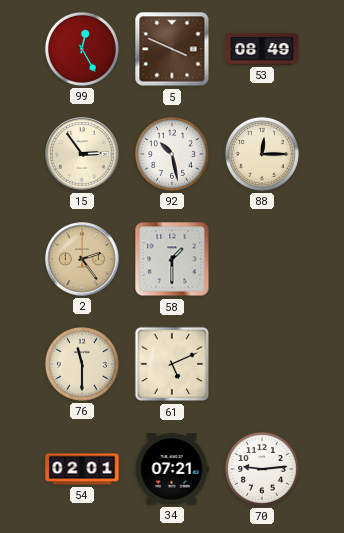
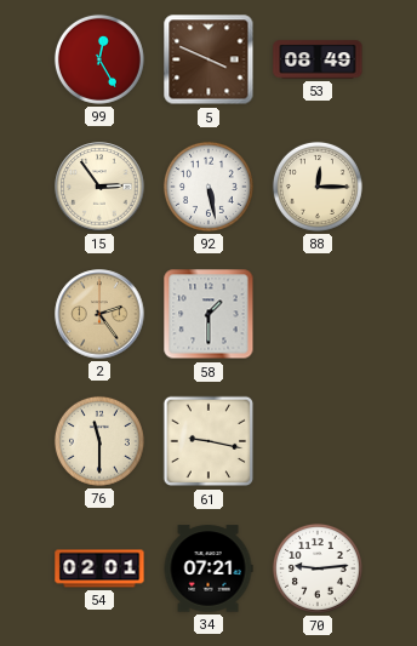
92: 10:28 -> 5:28
61: 5:11 -> 9:17
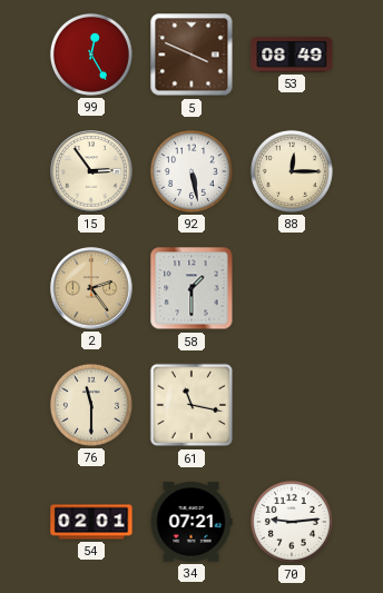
61: 9:17 -> 11:17
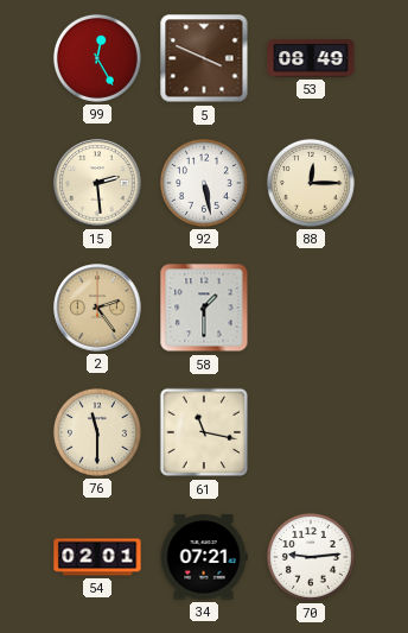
15: 2:54 -> 2:29
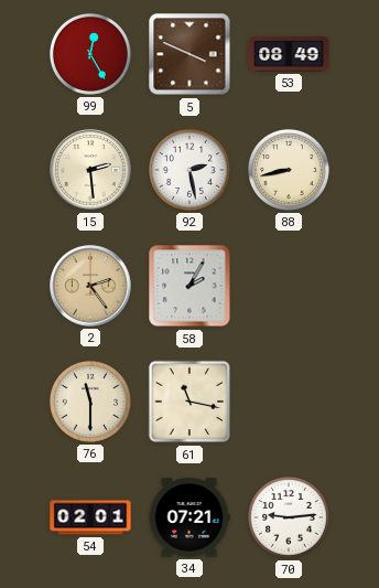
92: 5:28 -> 2:28
88: 12:15 -> 8:43
58: 1:30 -> 2:05
